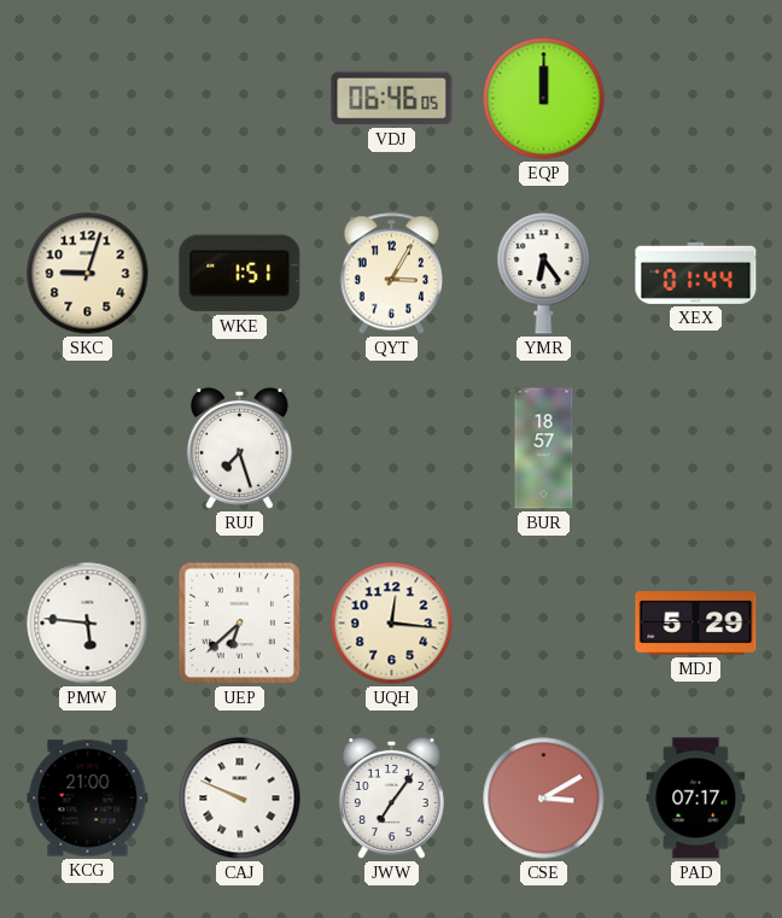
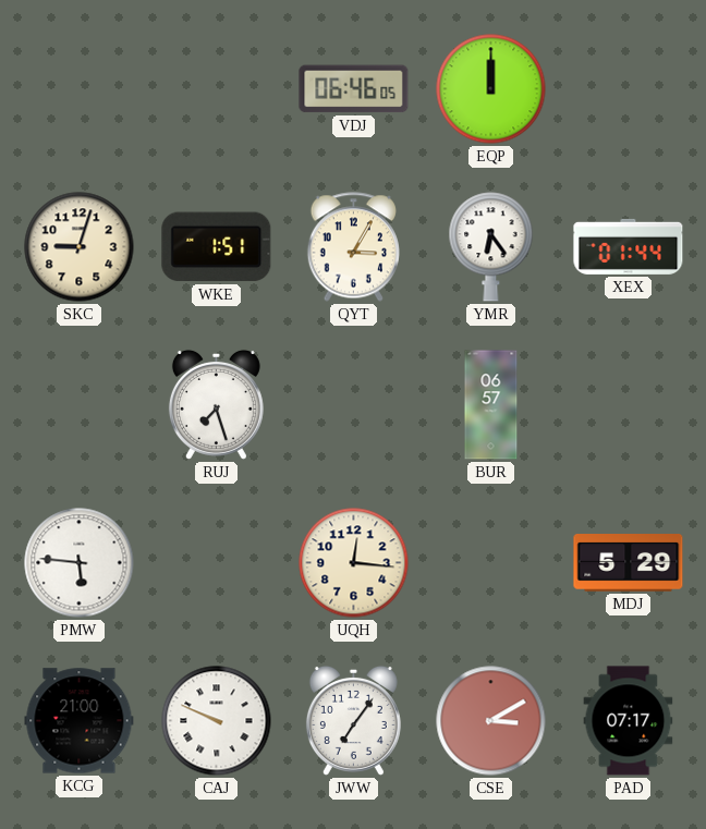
BUR: 18:57 -> 06:57
UEP: 6:38 -> none
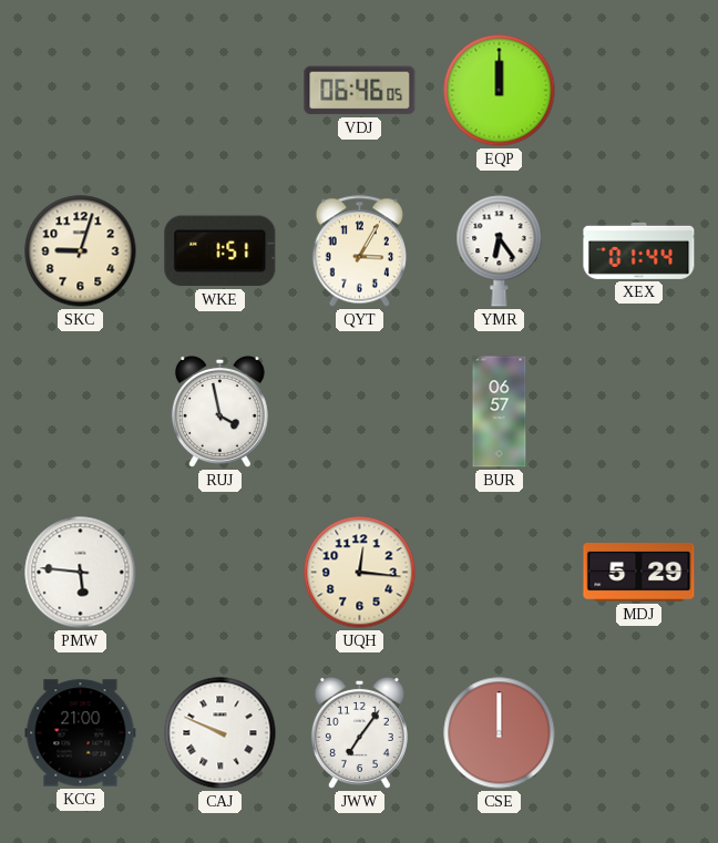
RUJ: 7:27 -> 3:58
CSE: 3:10 -> 12:00
PAD: 07:17 -> none
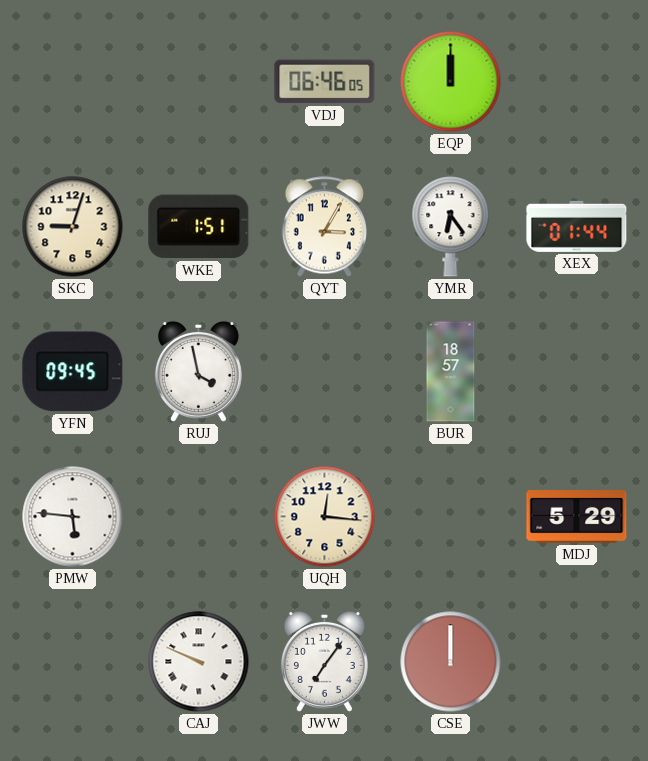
YFN: none -> 09:45
BUR: 06:57 -> 18:57
KCG: 21:00 -> none
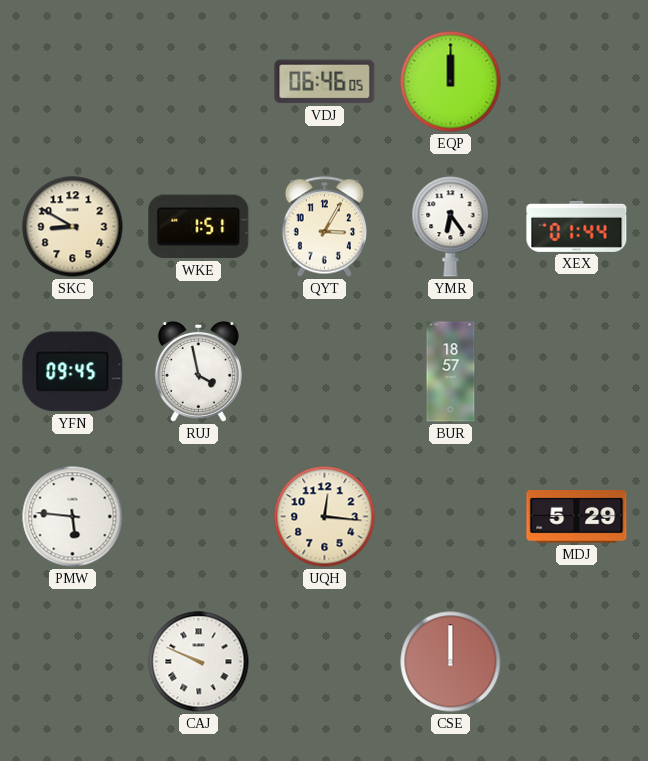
SKC: 9:03 -> 8:50
JWW: 7:06 -> none
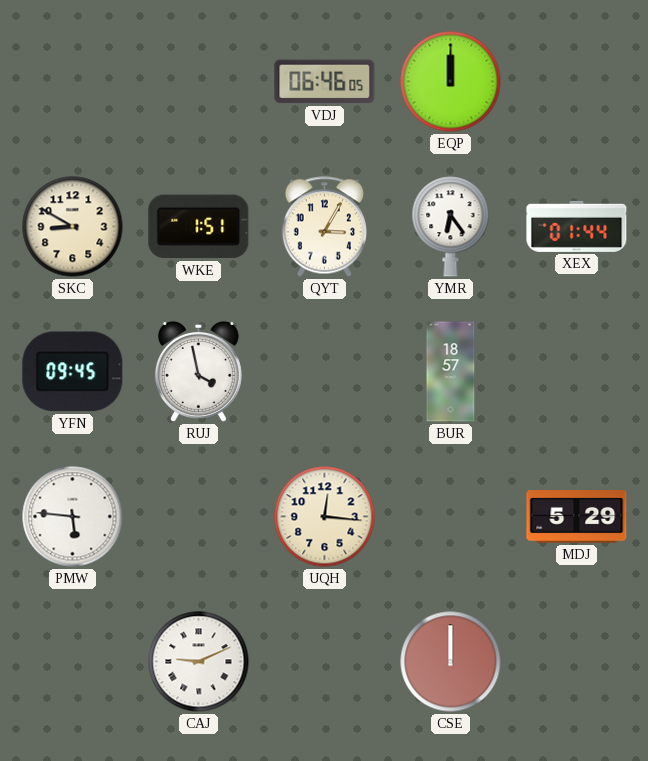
CAJ: 9:49 -> 9:11
